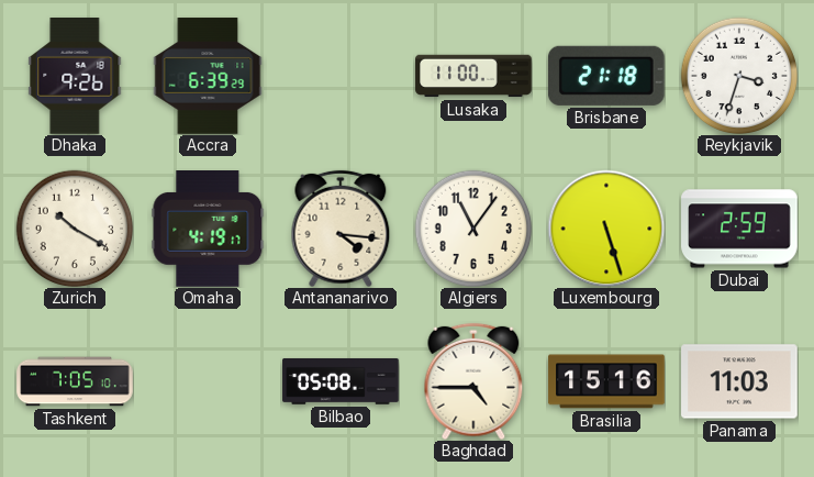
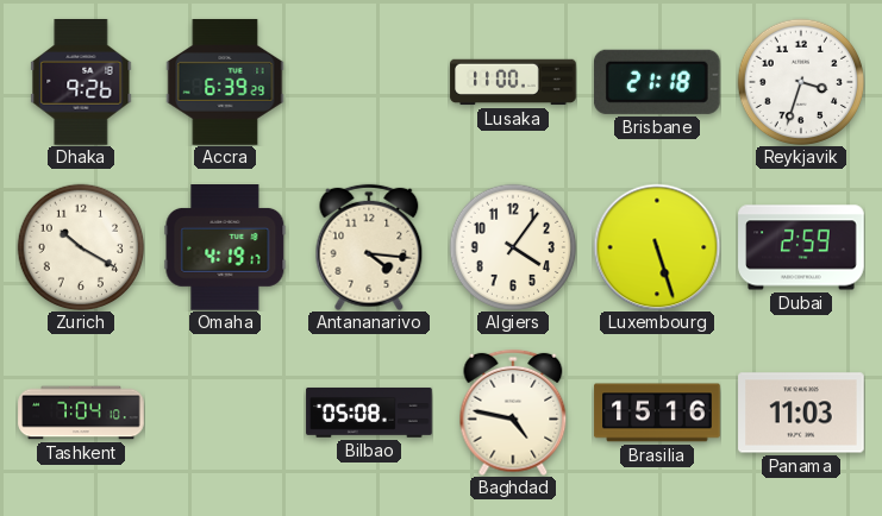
Algiers: 11:06 -> 4:06
Tashkent: 7:05 -> 7:04
Baghdad: 4:45 -> 4:47
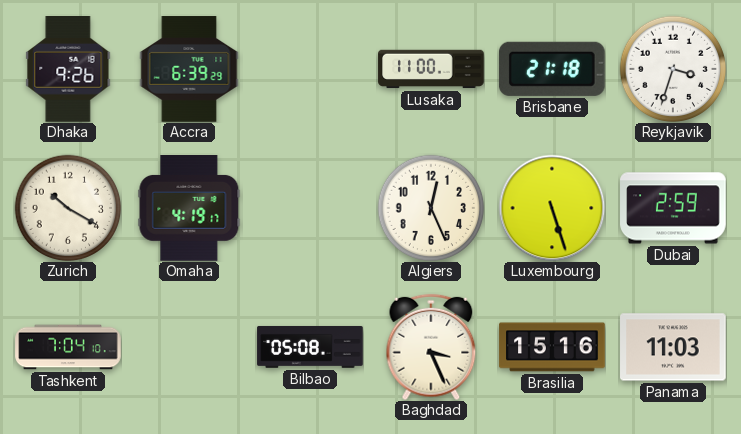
Antananarivo: 4:16 -> none
Algiers: 4:06 -> 12:26
Baghdad: 4:47 -> 3:26
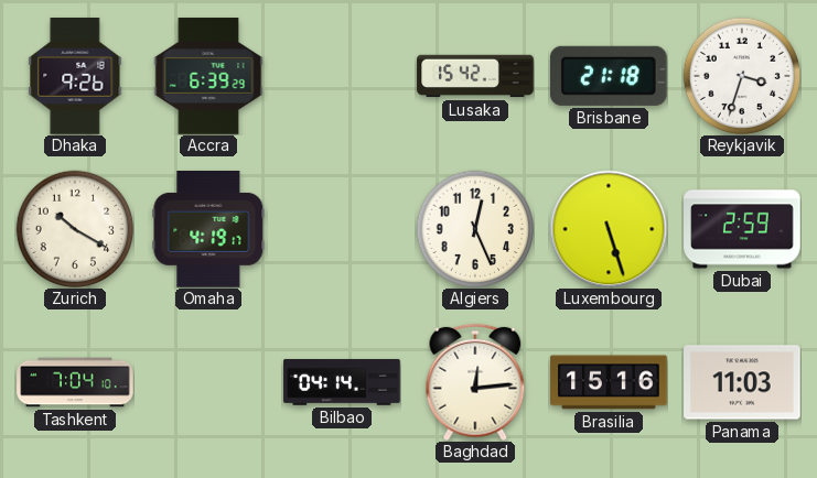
Lusaka: 11:00 -> 15:42
Bilbao: 05:08 -> 04:14
Baghdad: 3:26 -> 12:14
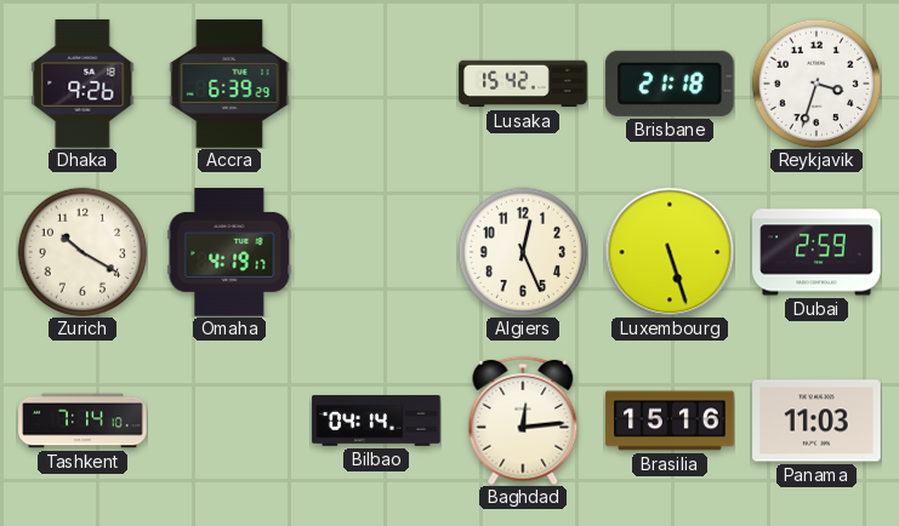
Tashkent: 7:04 -> 7:14
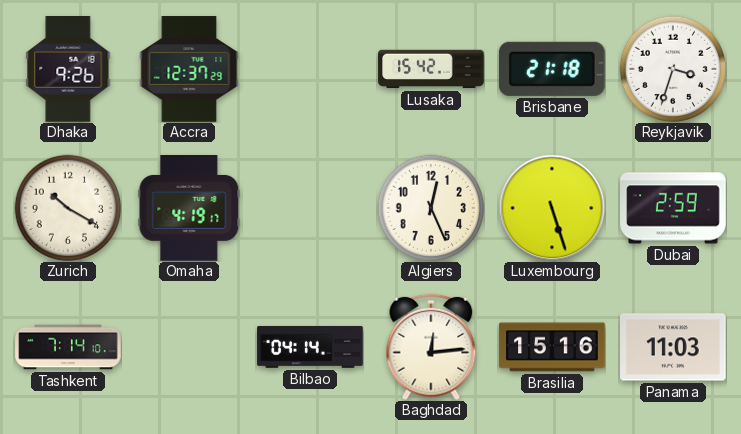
Accra: 6:39 -> 12:37
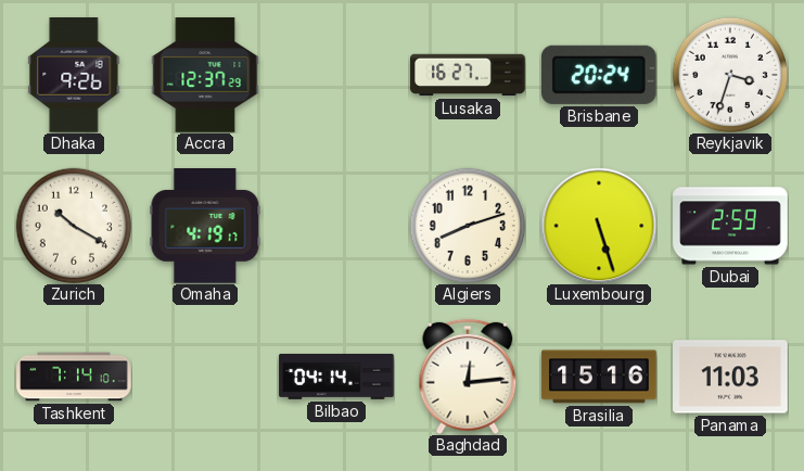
Lusaka: 15:42 -> 16:27
Brisbane: 21:18 -> 20:24
Algiers: 12:26 -> 8:12
